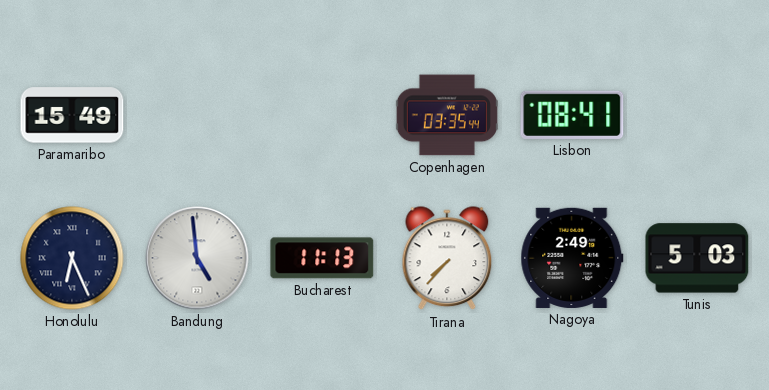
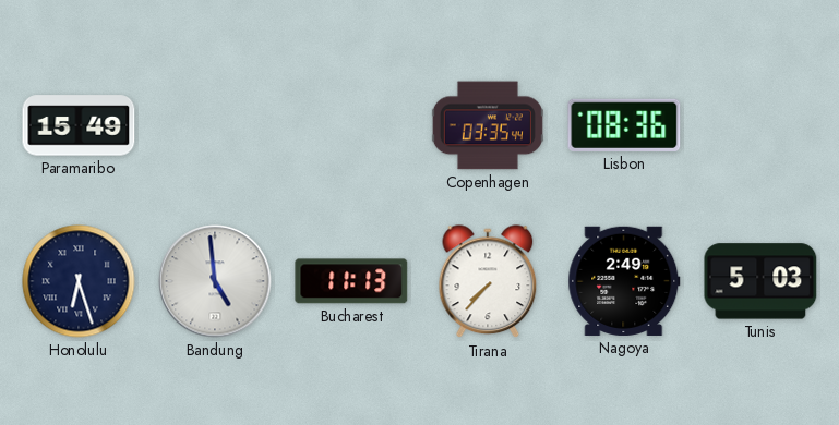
Lisbon: 08:41 -> 08:36
Honolulu: 6:26 -> 6:27
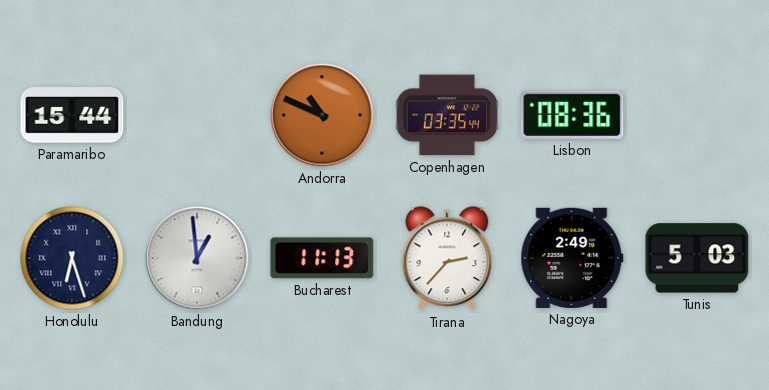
Paramaribo: 15:49 -> 15:44
Andorra: none -> 10:49
Bandung: 4:59 -> 12:59
Tirana: 7:37 -> 2:37
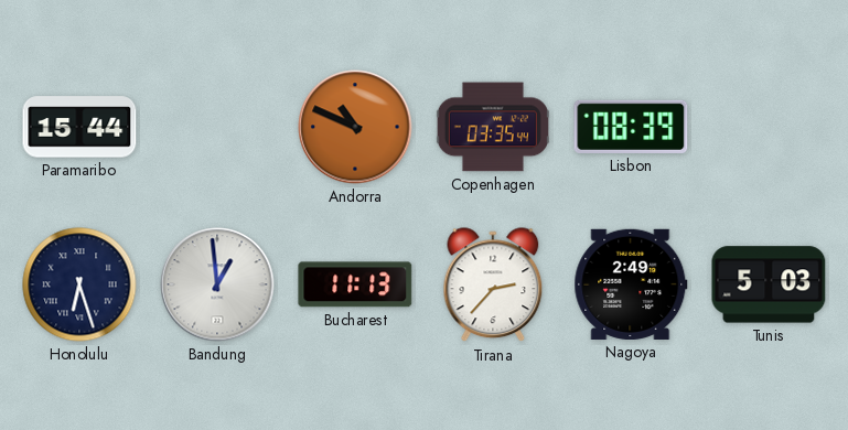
Lisbon: 08:36 -> 08:39
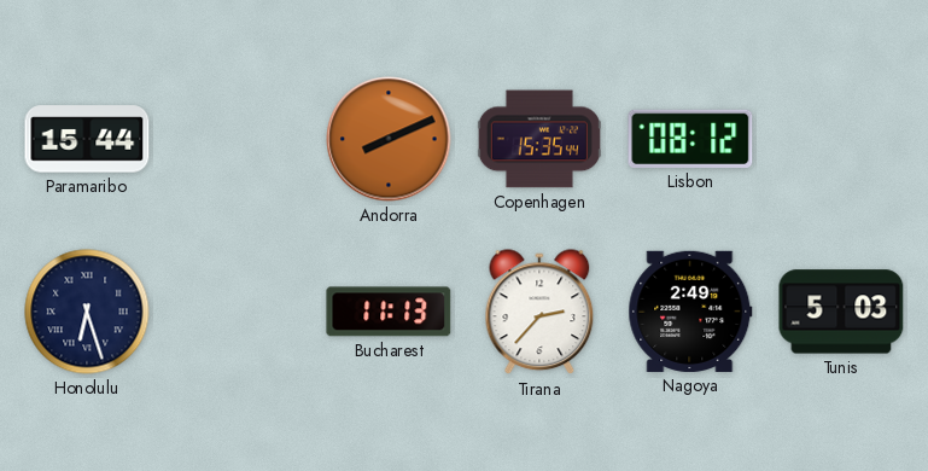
Andorra: 10:49 -> 8:11
Copenhagen: 03:35 -> 15:35
Lisbon: 08:39 -> 08:12
Bandung: 12:59 -> none
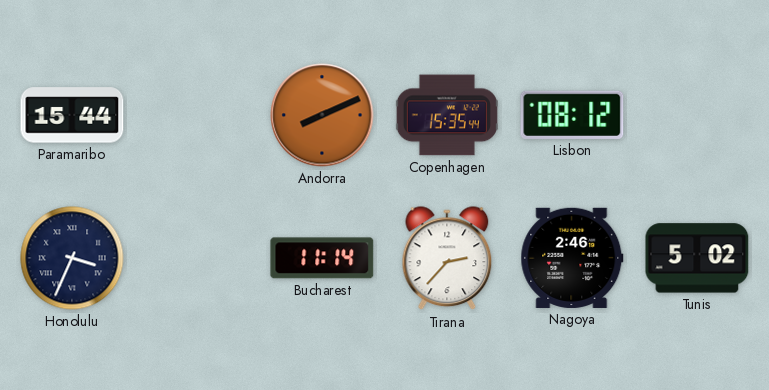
Honolulu: 6:27 -> 3:34
Bucharest: 11:13 -> 11:14
Nagoya: 2:49 -> 2:46
Tunis: 5:03 -> 5:02
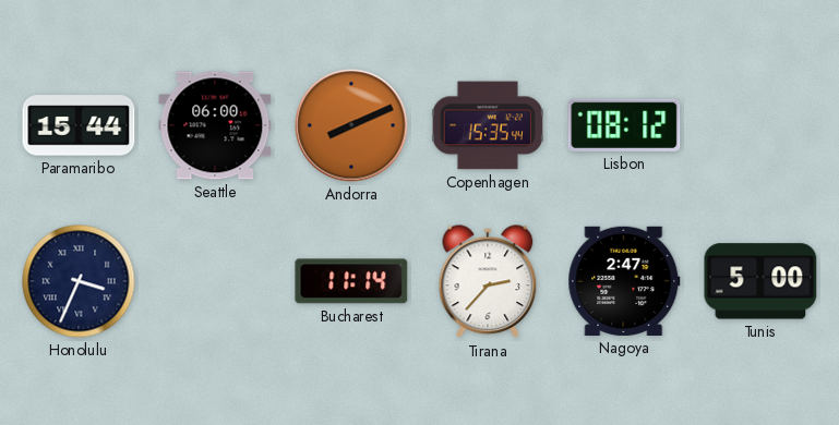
Seattle: none -> 06:00
Nagoya: 2:46 -> 2:47
Tunis: 5:02 -> 5:00
